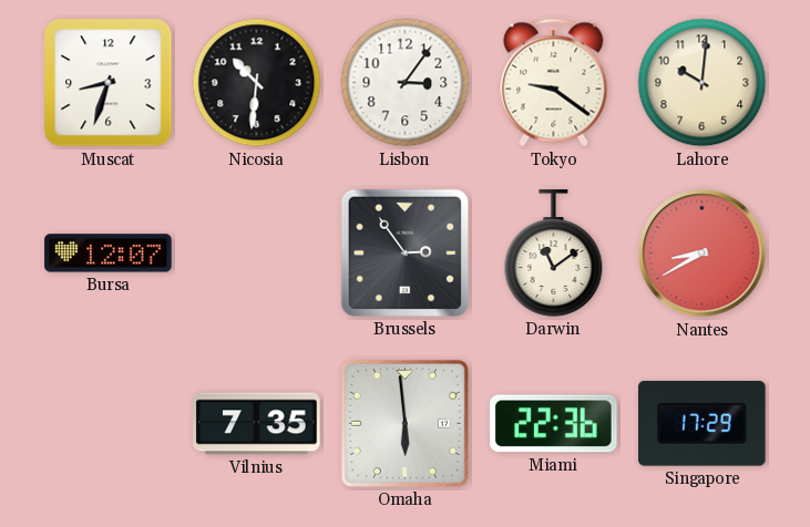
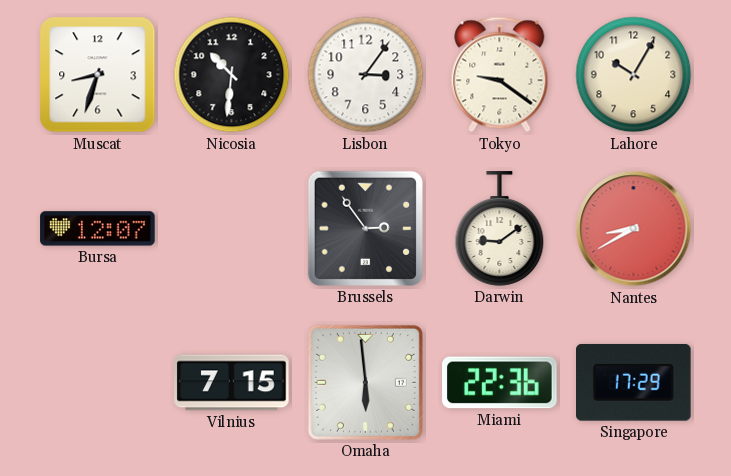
Lahore: 10:01 -> 10:05
Darwin: 11:09 -> 9:09
Vilnius: 7:35 -> 7:15
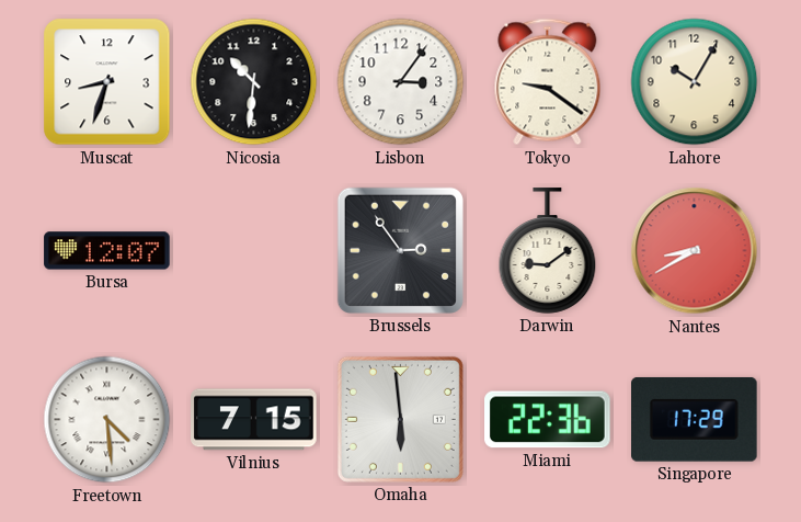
Freetown: none -> 4:29
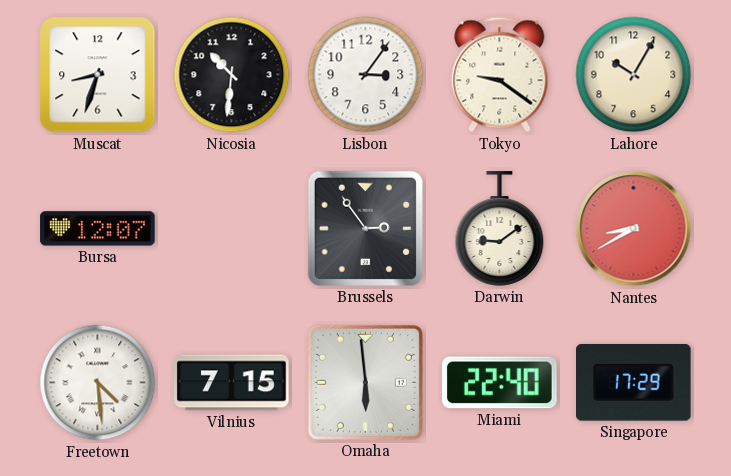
Miami: 22:36 -> 22:40
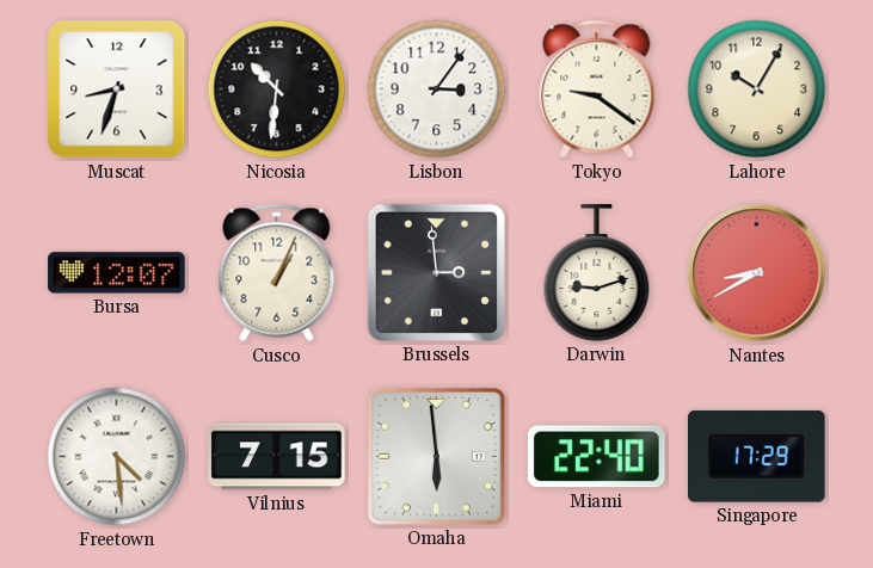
Cusco: none -> 1:04
Brussels: 2:54 -> 2:59
Darwin: 9:09 -> 9:12
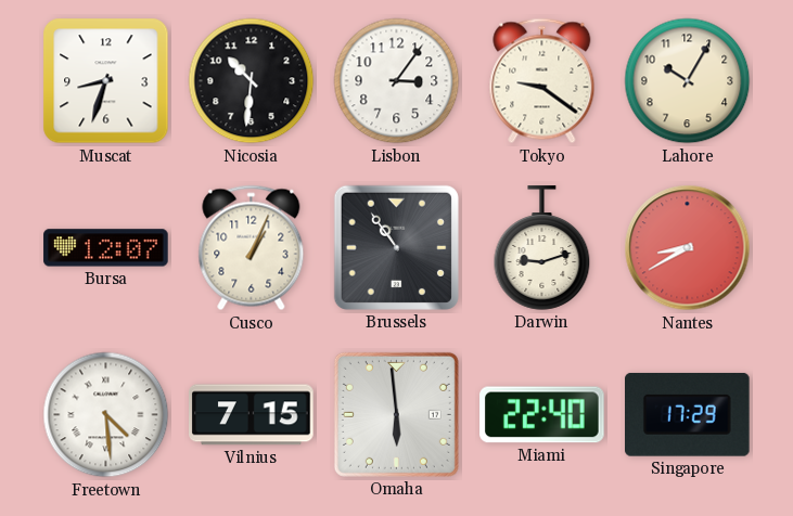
Brussels: 2:59 -> 10:54
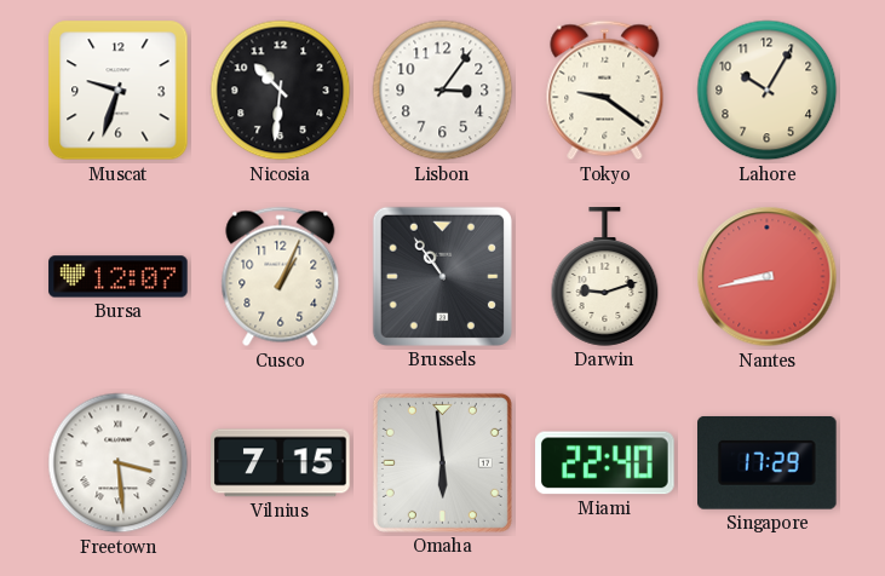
Muscat: 8:33 -> 9:33
Nantes: 8:40 -> 8:43
Freetown: 4:29 -> 3:29
